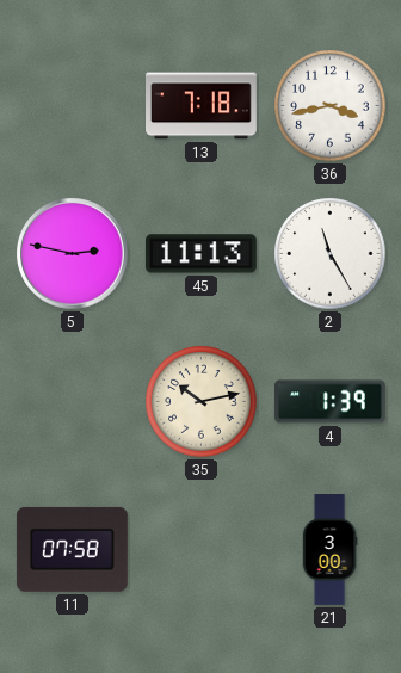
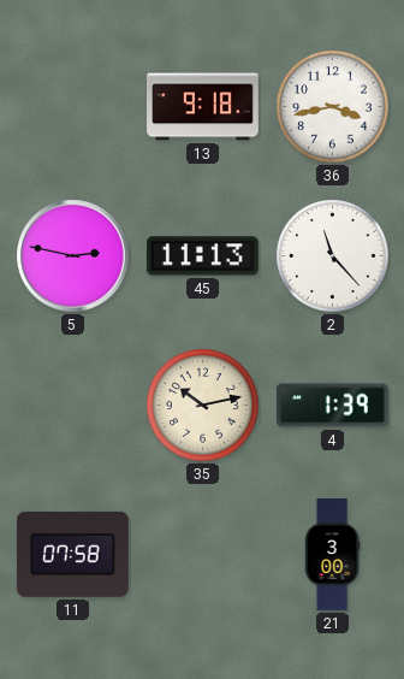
13: 7:18 -> 9:18
2: 11:25 -> 11:23
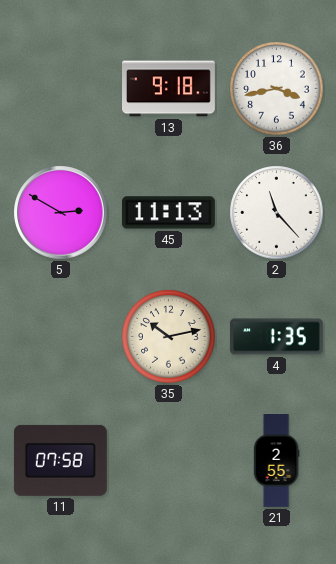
5: 2:47 -> 2:50
4: 1:39 -> 1:35
21: 3:00 -> 2:55
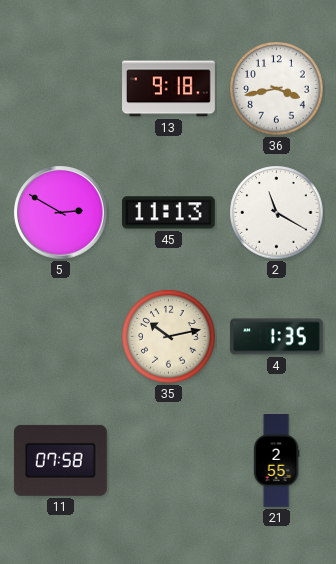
2: 11:23 -> 11:20
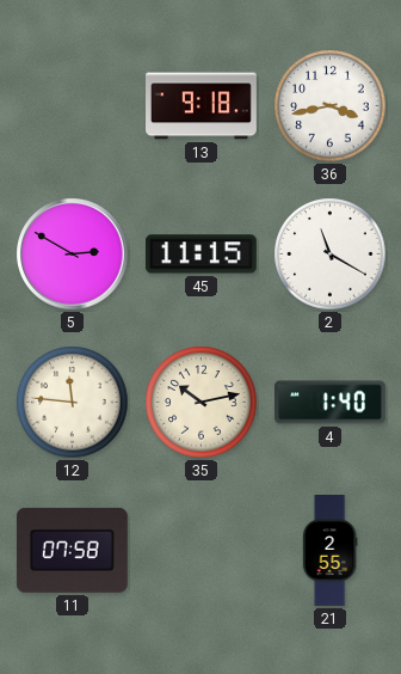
45: 11:13 -> 11:15
12: none -> 11:46
4: 1:35 -> 1:40
